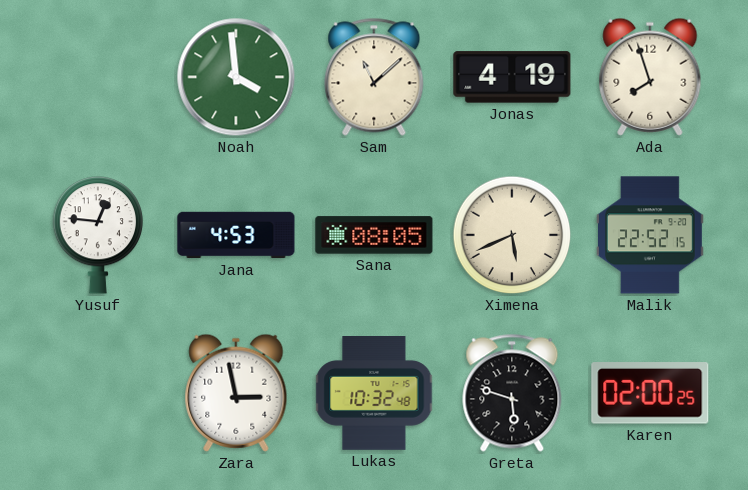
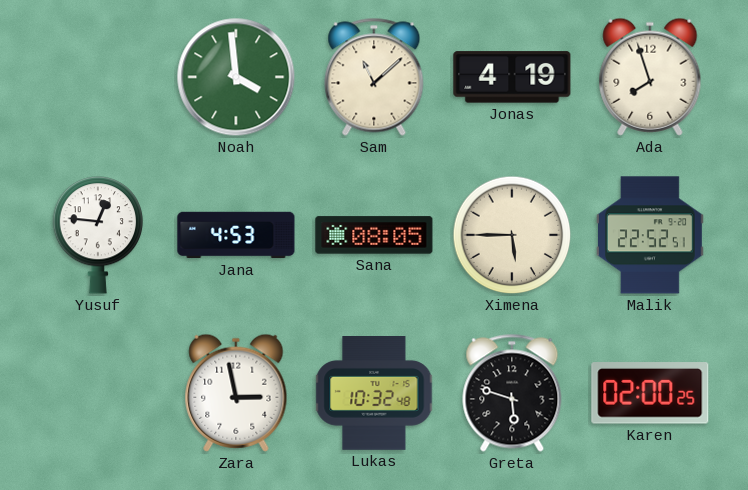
Ximena: 5:41 -> 5:45
Malik: 22:52:15 -> 22:52:51
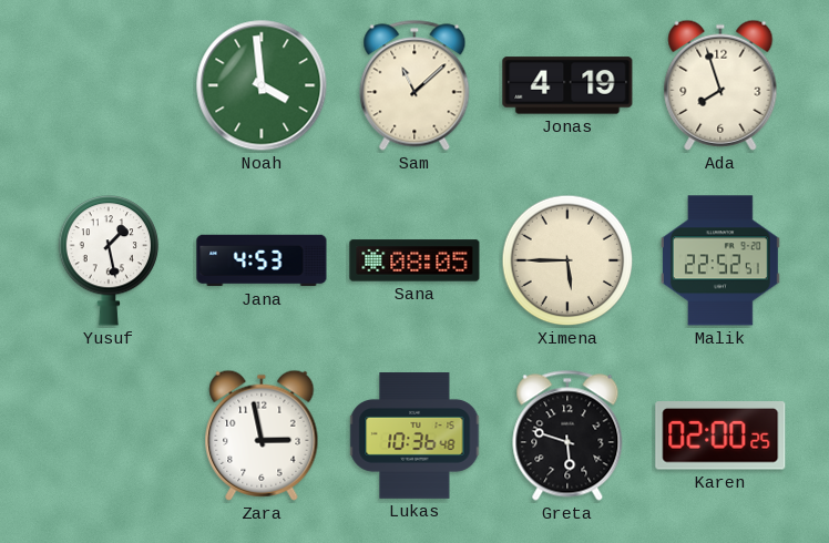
Yusuf: 12:46 -> 1:28
Lukas: 10:32 -> 10:36
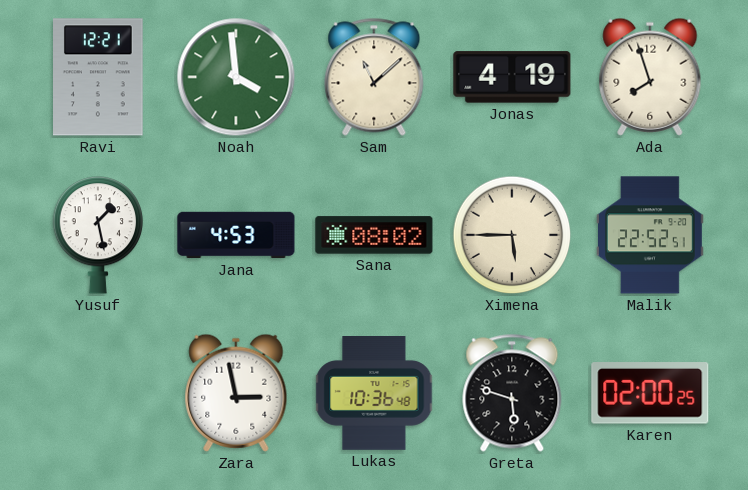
Ravi: none -> 12:21
Sana: 08:05 -> 08:02
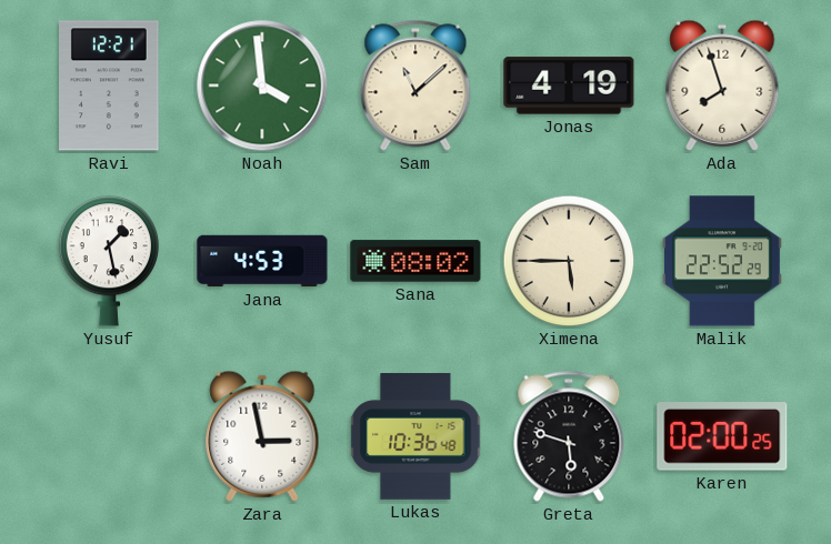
Malik: 22:52:51 -> 22:52:29
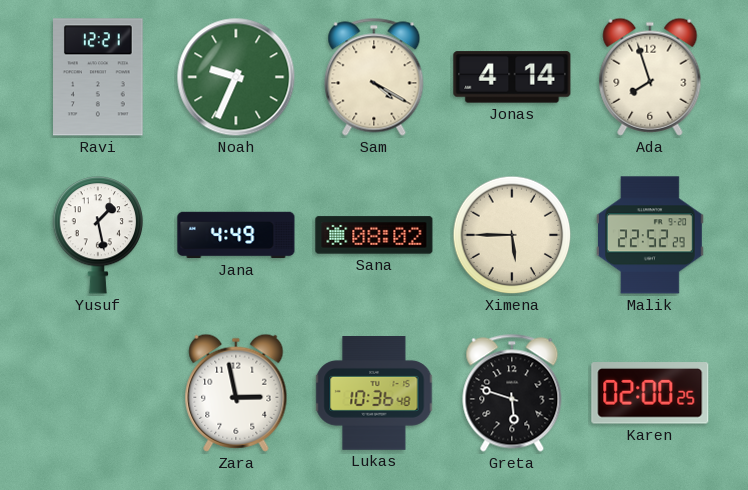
Noah: 3:59 -> 9:34
Sam: 11:08 -> 4:20
Jonas: 4:19 -> 4:14
Jana: 4:53 -> 4:49
